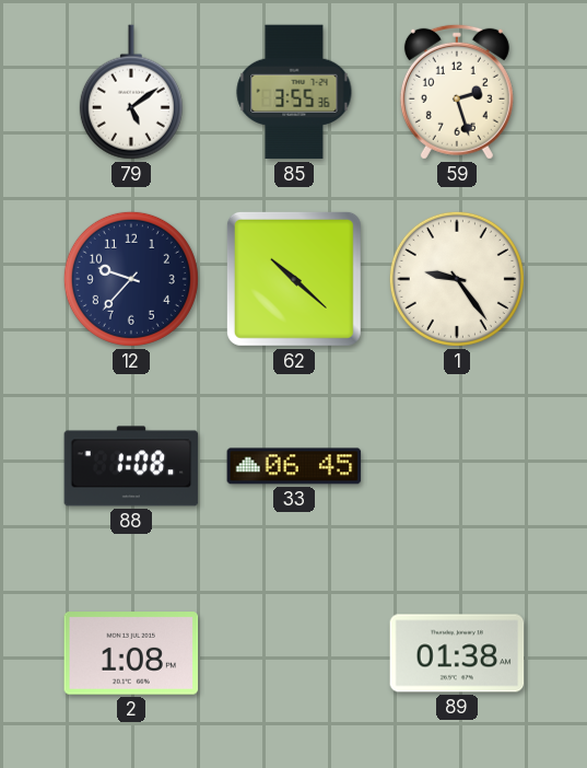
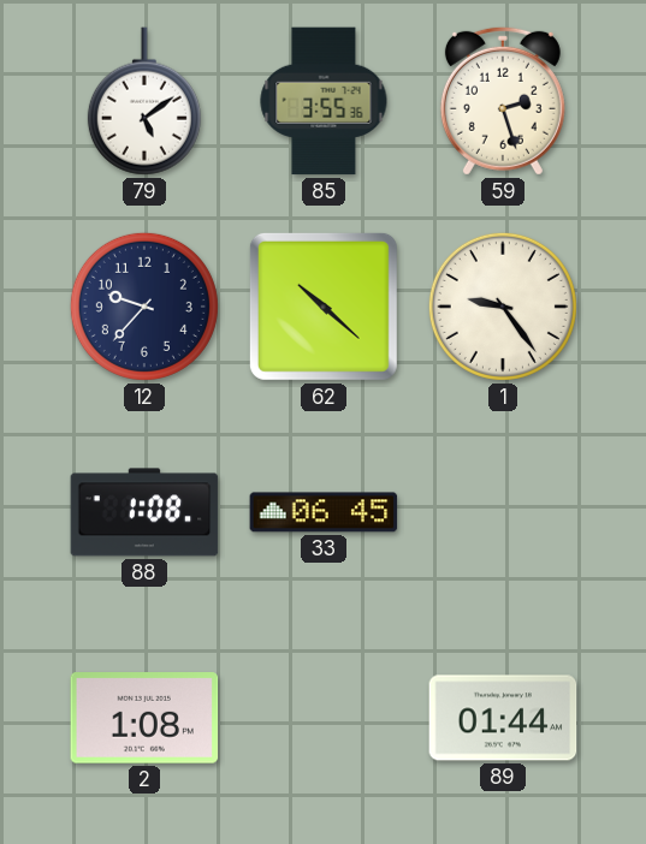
89: 01:38 -> 01:44
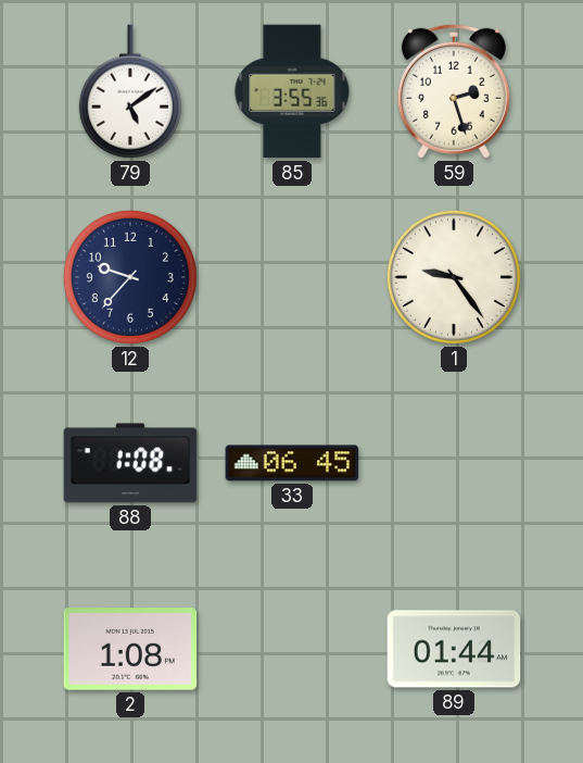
62: 10:22 -> none
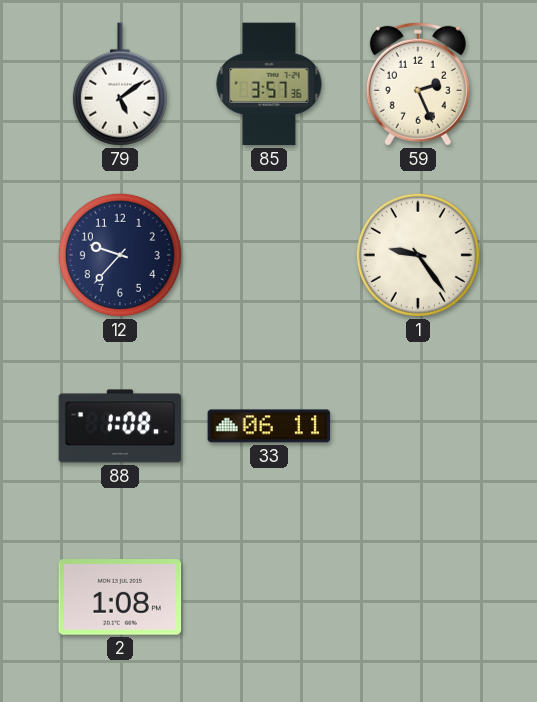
85: 3:55 -> 3:57
59: 2:27 -> 2:26
33: 06:45 -> 06:11
89: 01:44 -> none
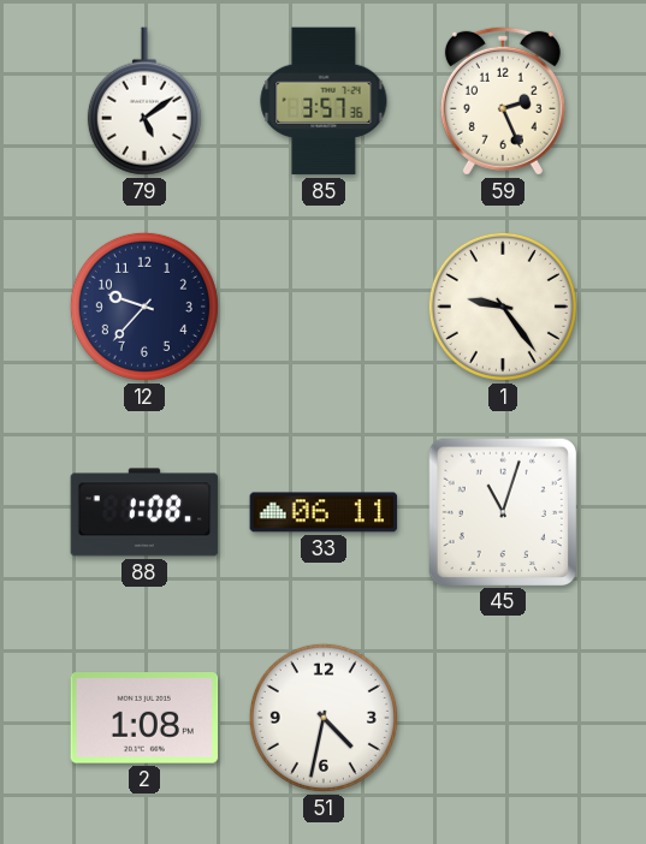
45: none -> 11:03
51: none -> 4:32
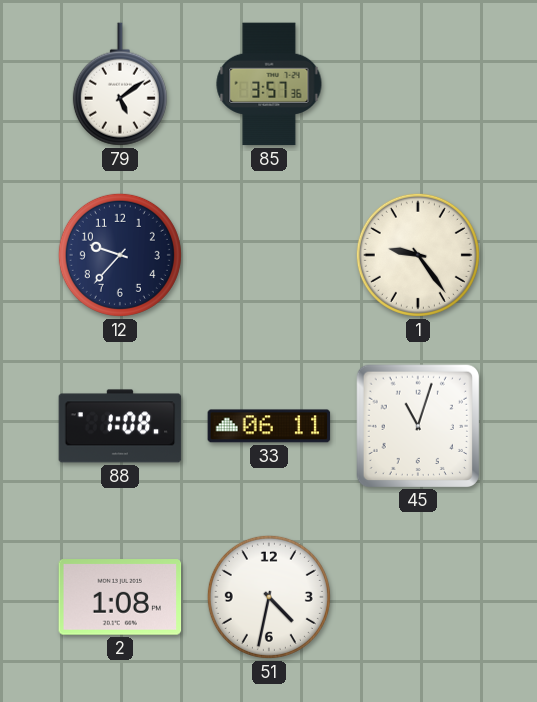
59: 2:26 -> none
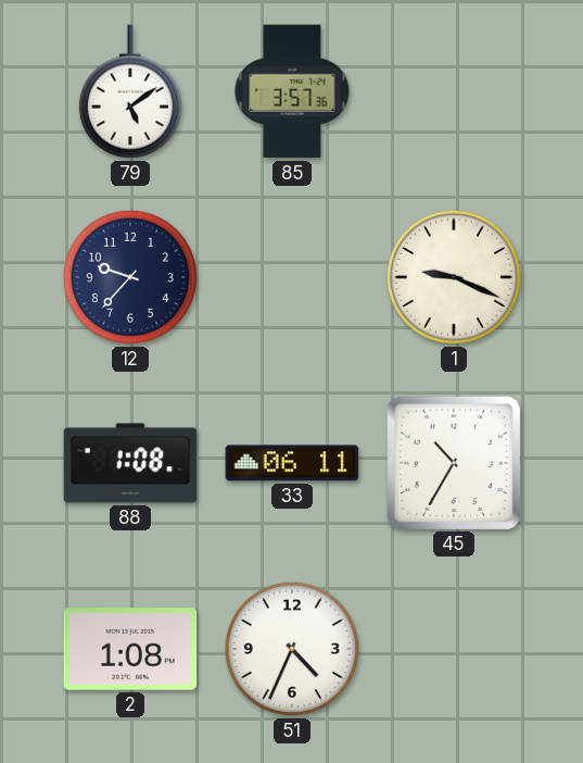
1: 9:24 -> 9:19
45: 11:03 -> 10:35
51: 4:32 -> 4:34
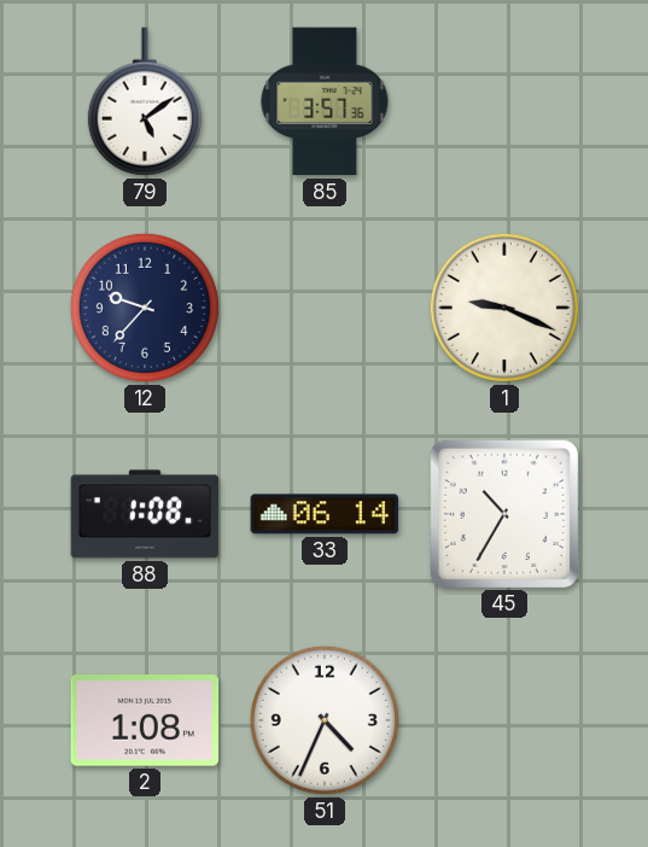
33: 06:11 -> 06:14
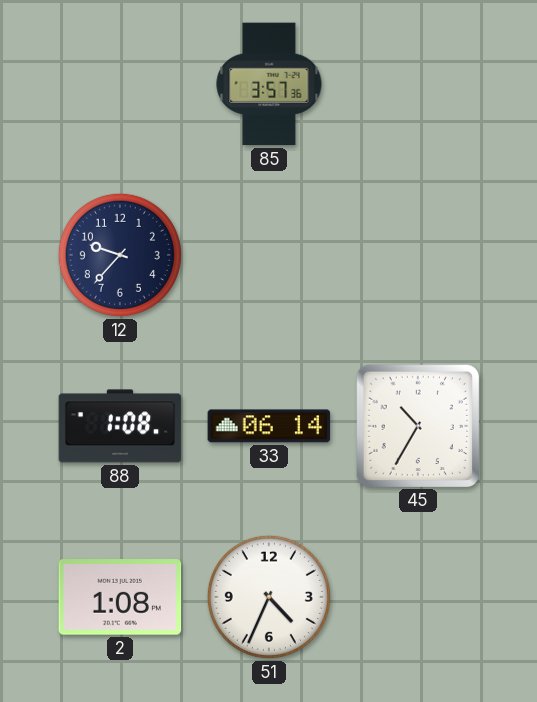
79: 5:09 -> none
1: 9:19 -> none
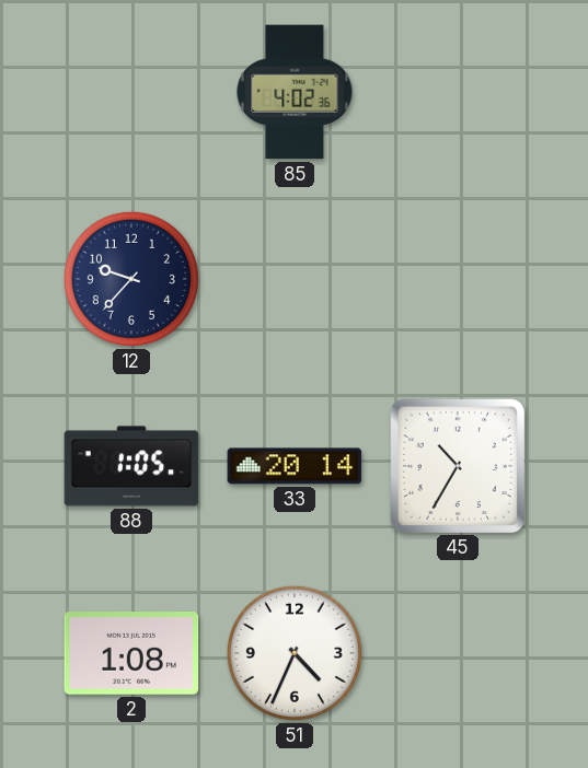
85: 3:57 -> 4:02
88: 1:08 -> 1:05
33: 06:14 -> 20:14
